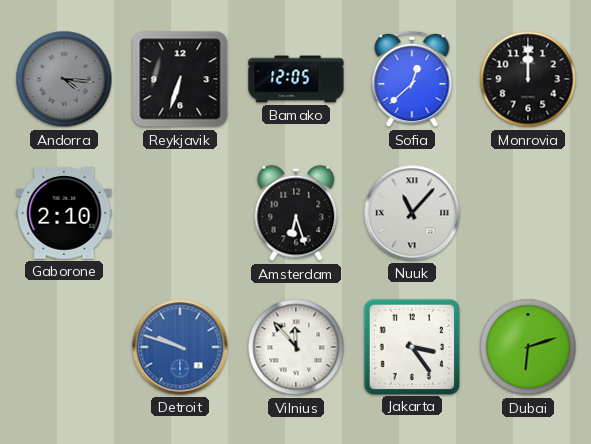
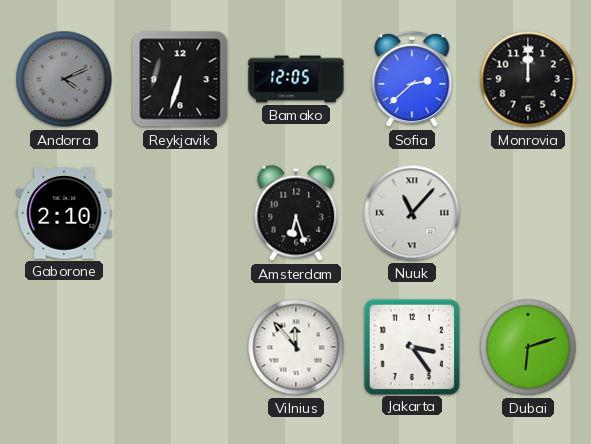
Andorra: 4:16 -> 4:11
Sofia: 12:38 -> 2:38
Detroit: 9:48 -> none
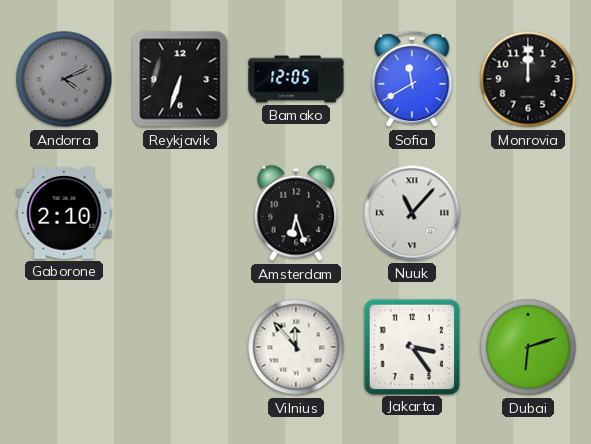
Sofia: 2:38 -> 11:40
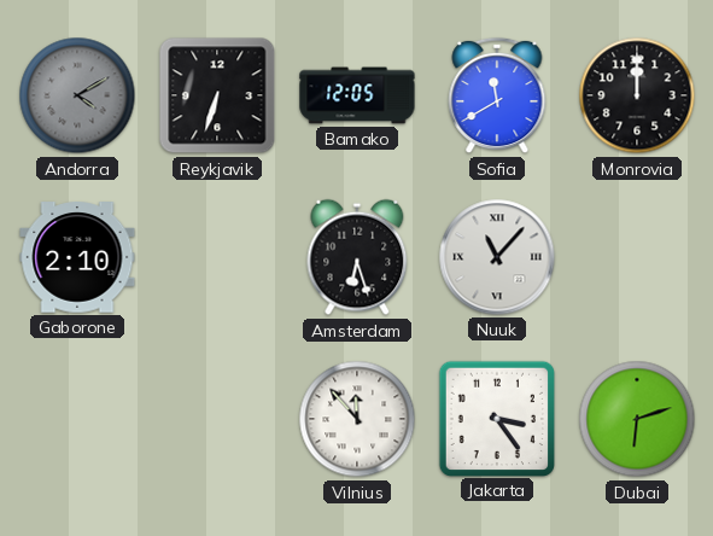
Andorra: 4:11 -> 4:10
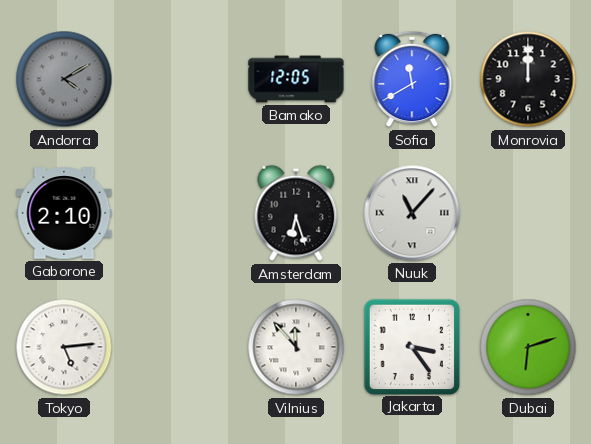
Reykjavik: 6:33 -> none
Tokyo: none -> 5:14
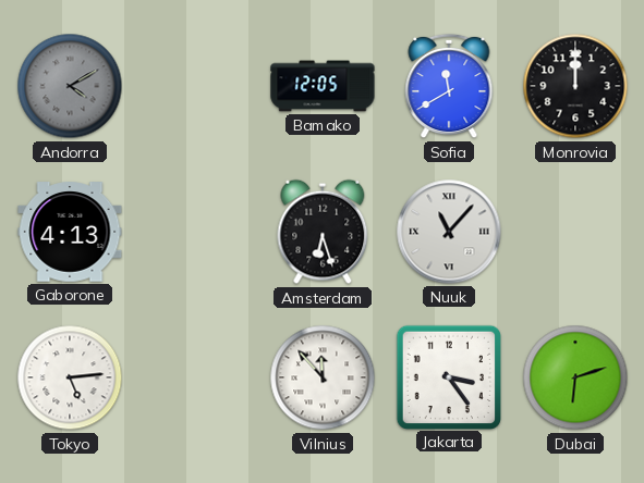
Gaborone: 2:10 -> 4:13
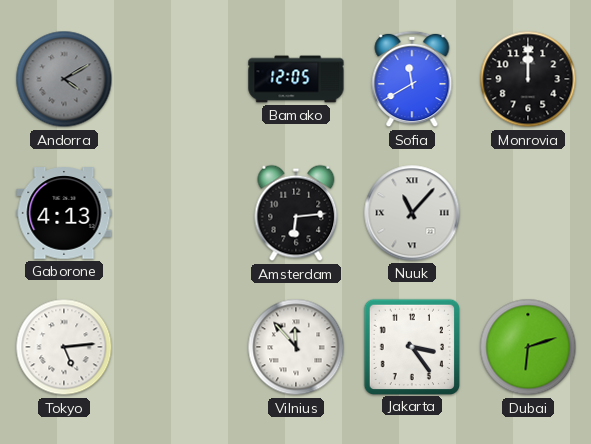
Amsterdam: 6:27 -> 6:14
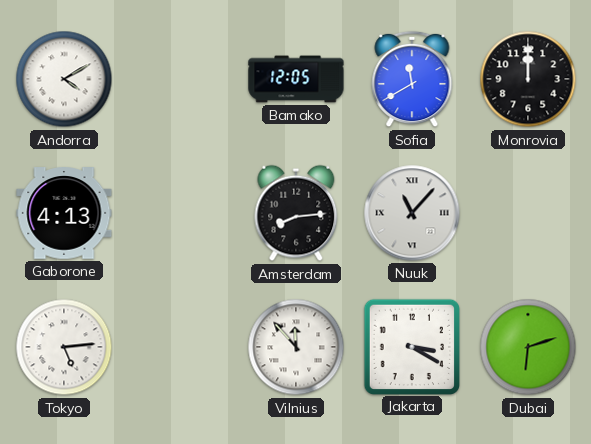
Andorra dial: grey -> white
Amsterdam: 6:14 -> 8:14
Jakarta: 3:24 -> 3:20
